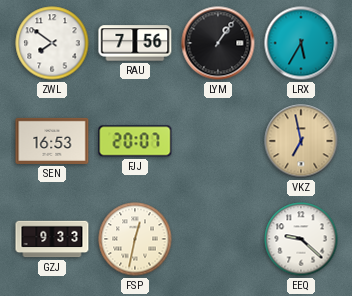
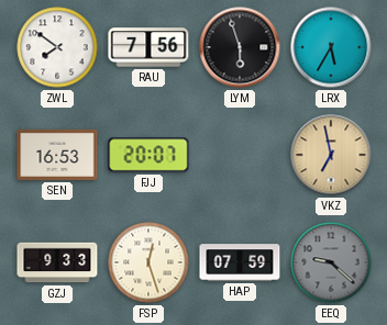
LYM: 1:06 -> 5:57
FSP: 12:32 -> 12:27
HAP: none -> 07:59
EEQ dial: white -> grey
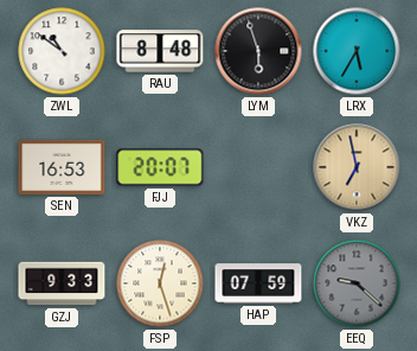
ZWL: 7:51 -> 10:51
RAU: 7:56 -> 8:48
